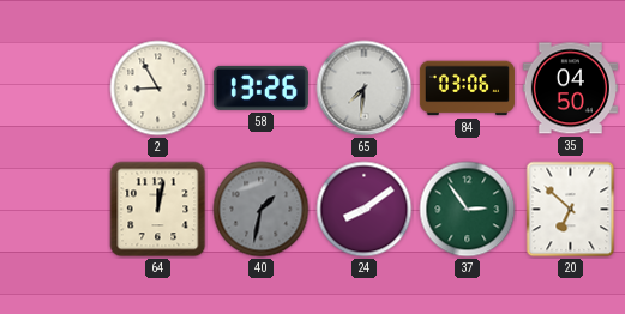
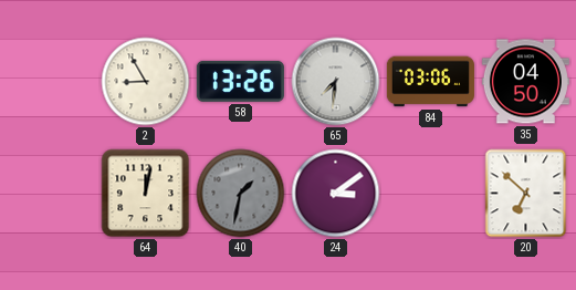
24: 8:09 -> 3:09
37: 2:54 -> none
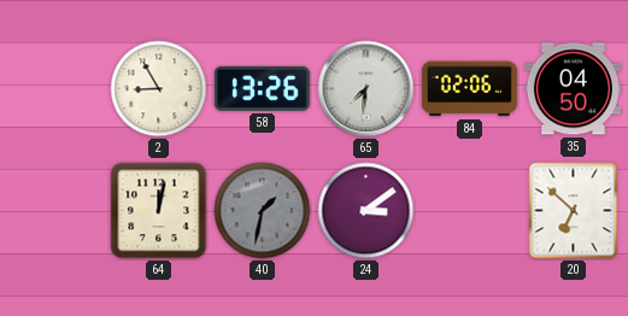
84: 03:06 -> 02:06
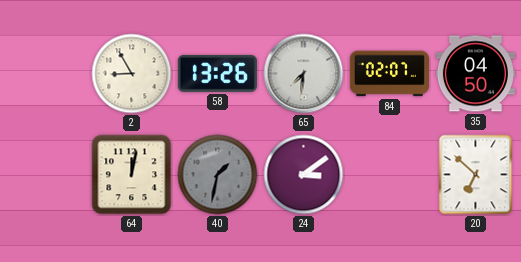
84: 02:06 -> 02:07
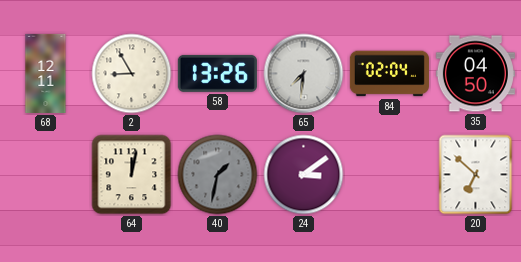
68: none -> 12:11
84: 02:07 -> 02:04
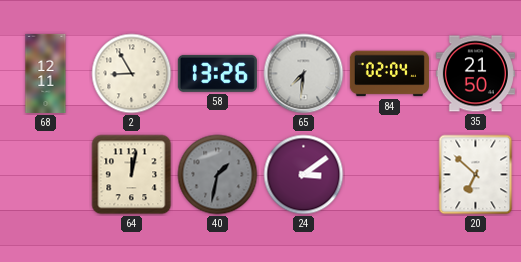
35: 04:50 -> 21:50
